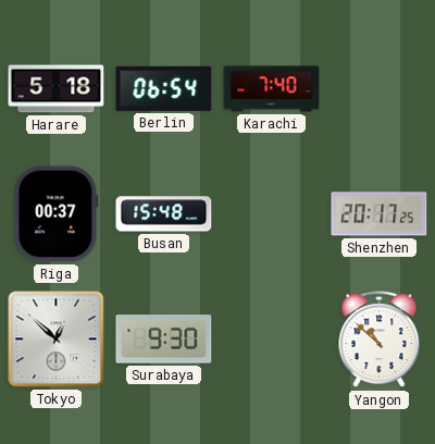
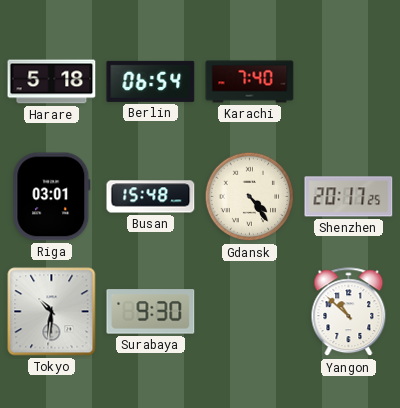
Riga: 00:37 -> 03:01
Gdansk: none -> 4:24
Tokyo: 12:52 -> 10:31
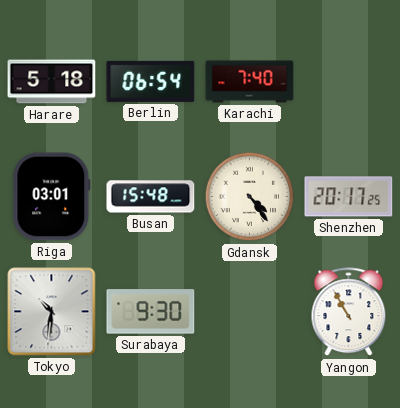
Yangon: 10:52 -> 10:55
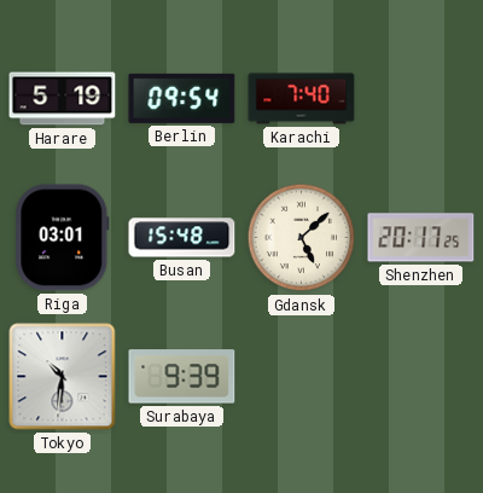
Harare: 5:18 -> 5:19
Berlin: 06:54 -> 09:54
Gdansk: 4:24 -> 5:08
Surabaya: 9:30 -> 9:39
Yangon: 10:55 -> none
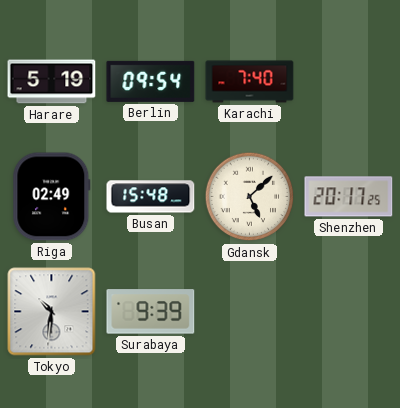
Riga: 03:01 -> 02:49
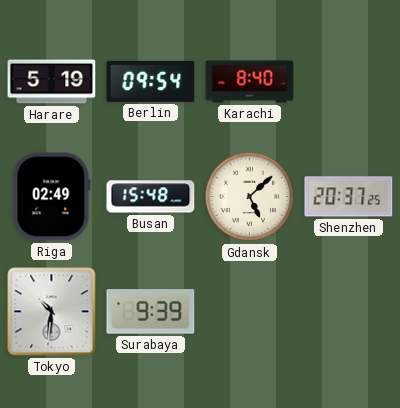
Karachi: 7:40 -> 8:40
Shenzhen: 20:17 -> 20:37
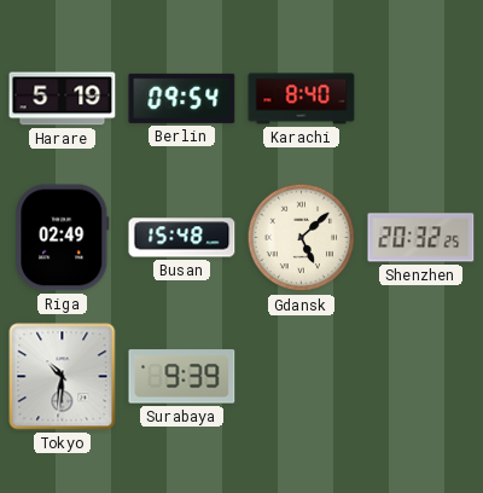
Shenzhen: 20:37 -> 20:32
